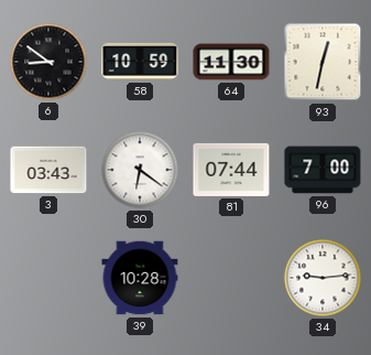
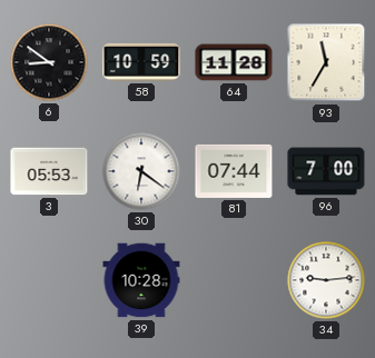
64: 11:30 -> 11:28
93: 12:32 -> 11:35
3: 03:43 -> 05:53
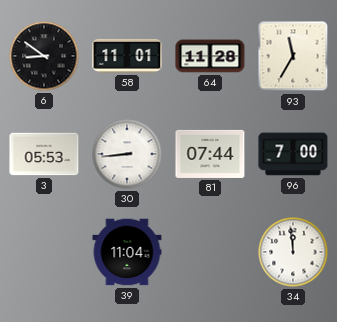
58: 10:59 -> 11:01
30: 6:21 -> 8:44
39: 10:28 -> 11:04
34: 9:14 -> 11:59
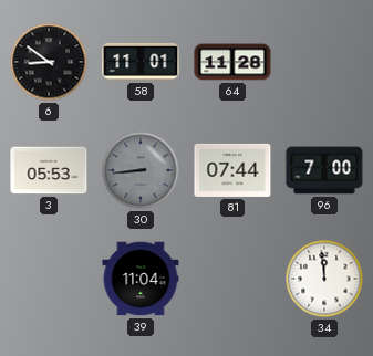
93: 11:35 -> none
30 dial: white -> grey
